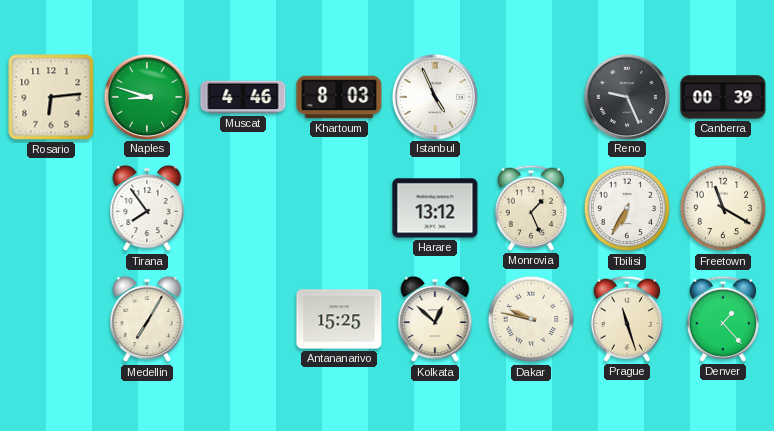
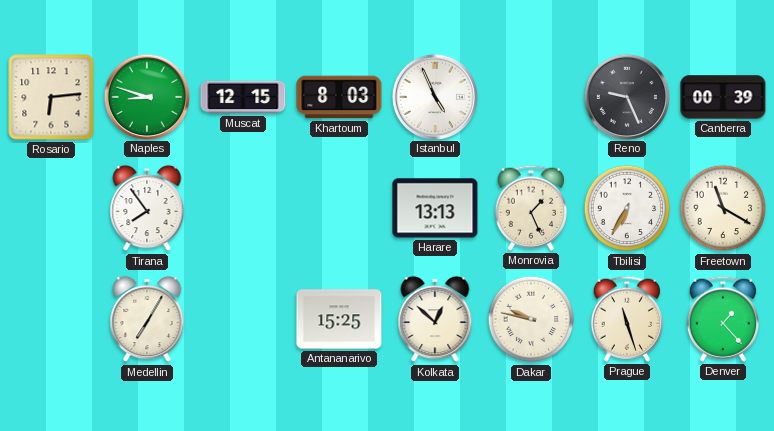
Muscat: 4:46 -> 12:15
Harare: 13:12 -> 13:13
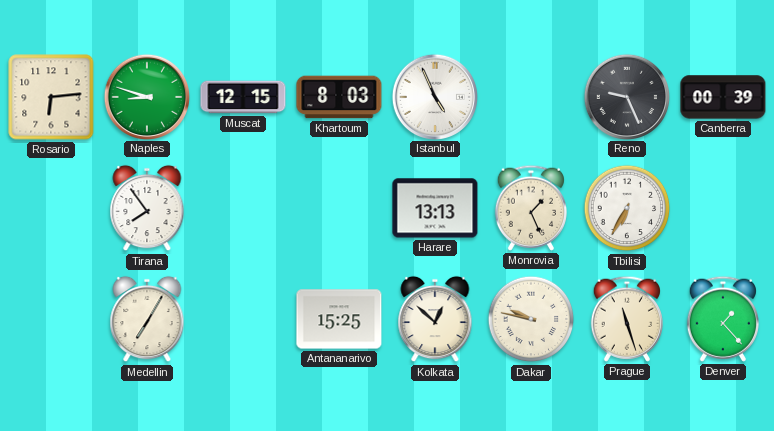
Freetown: 11:20 -> none
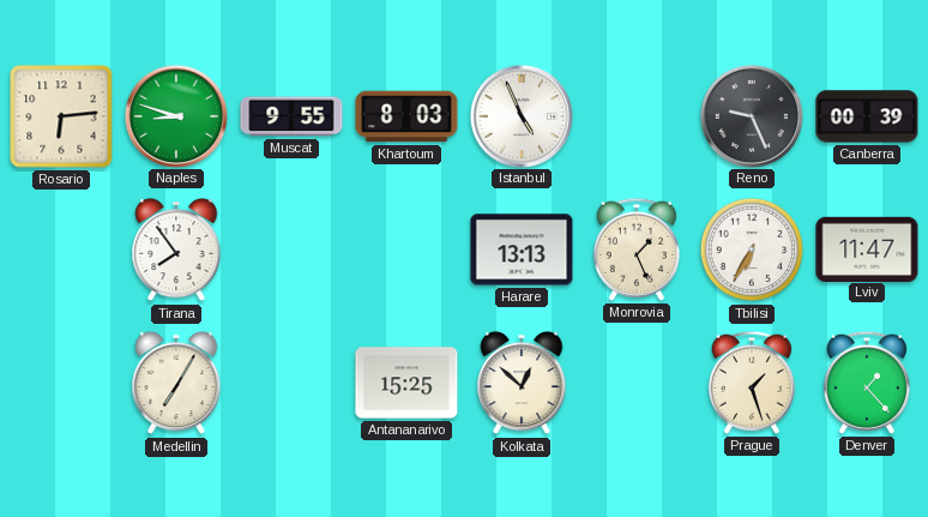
Muscat: 12:15 -> 9:55
Lviv: none -> 11:47
Dakar: 9:47 -> none
Prague: 11:27 -> 1:27
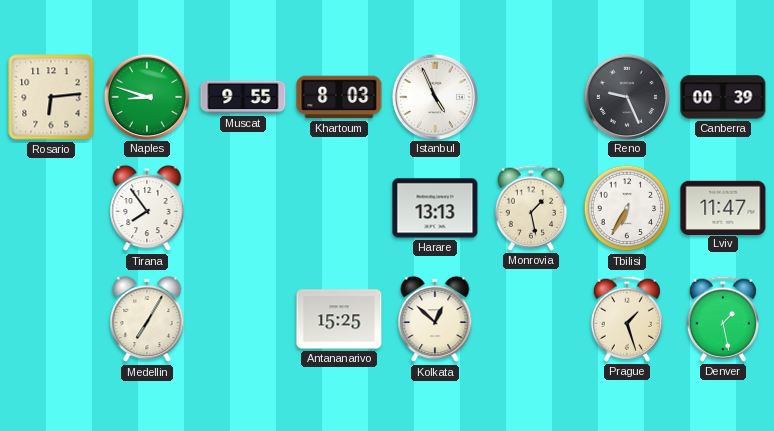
Monrovia: 1:26 -> 1:28
Denver: 1:23 -> 1:28
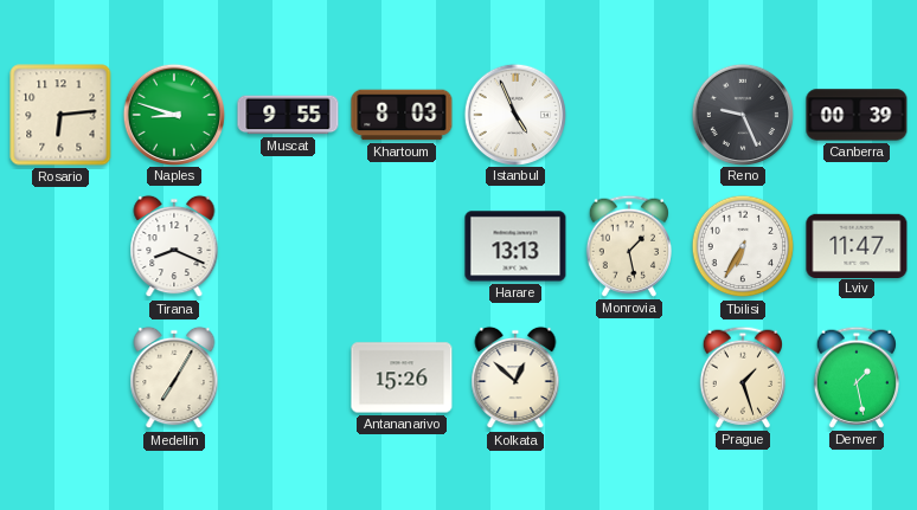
Tirana: 7:54 -> 8:19
Antananarivo: 15:25 -> 15:26
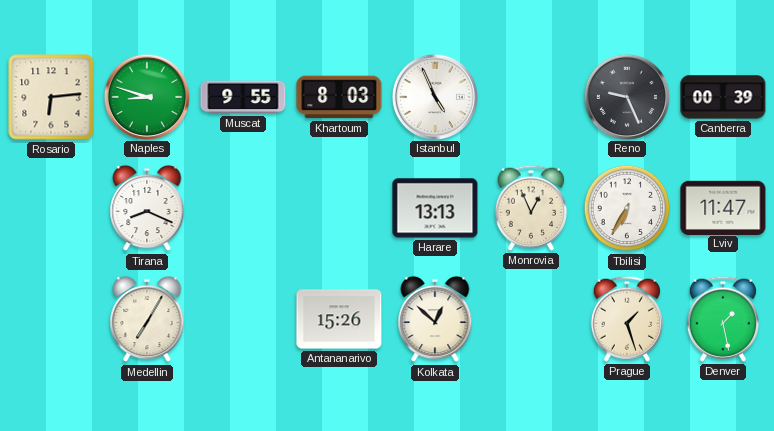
Monrovia: 1:28 -> 12:56
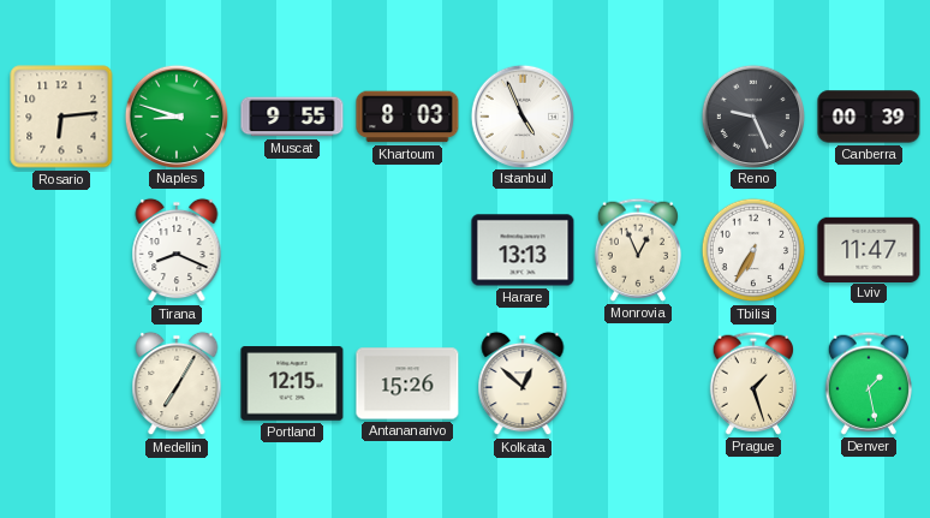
Portland: none -> 12:15
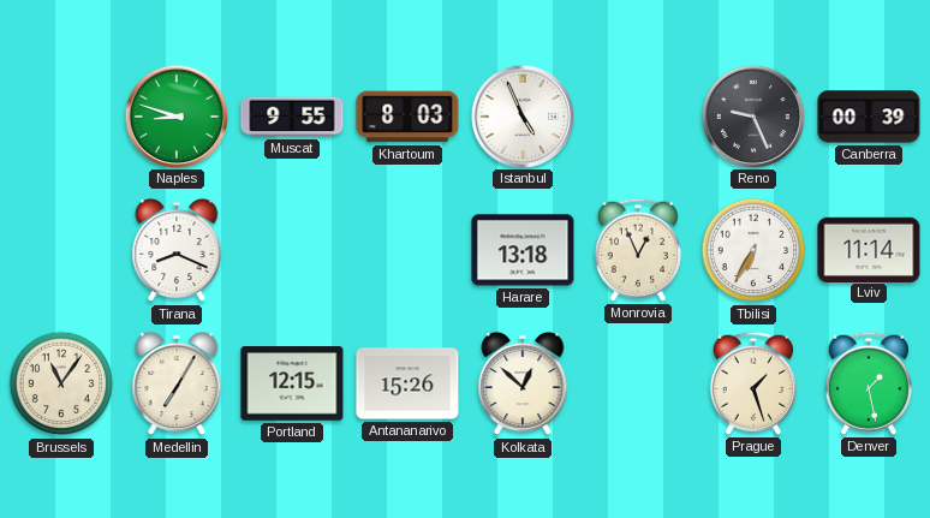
Rosario: 6:14 -> none
Harare: 13:13 -> 13:18
Lviv: 11:47 -> 11:14
Brussels: none -> 11:06
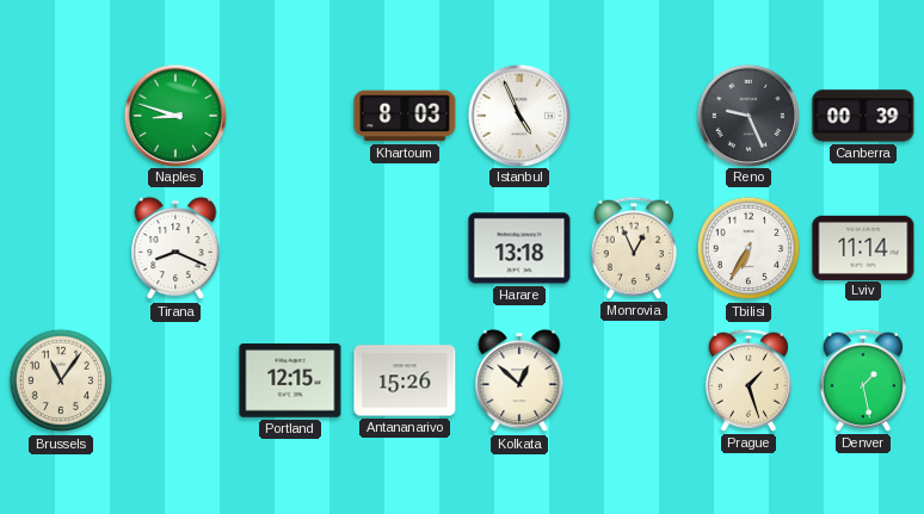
Muscat: 9:55 -> none
Medellin: 7:05 -> none
